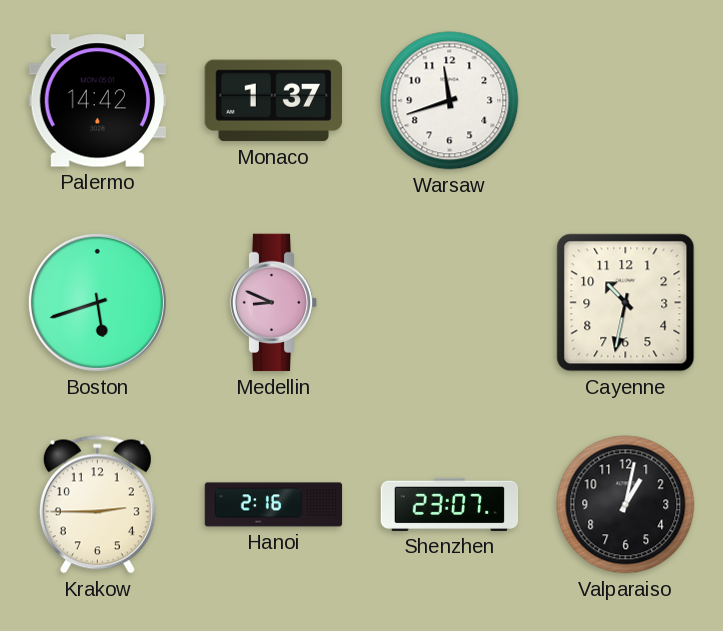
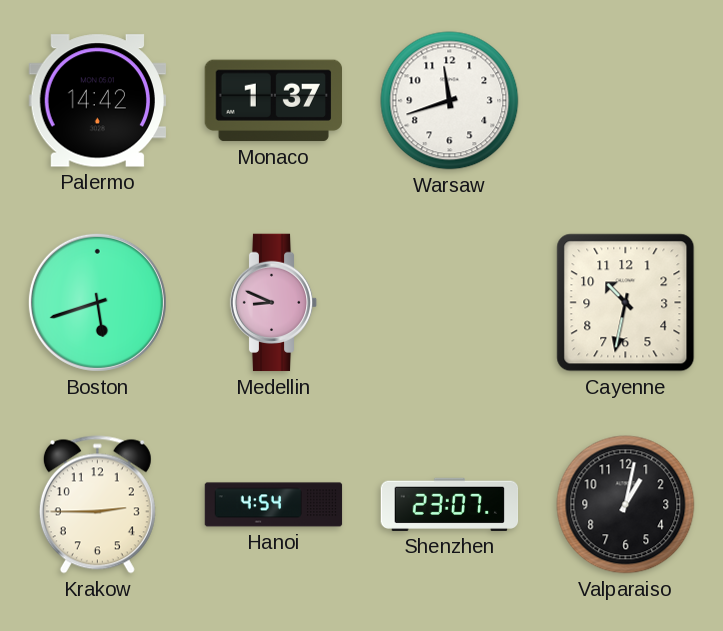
Hanoi: 2:16 -> 4:54
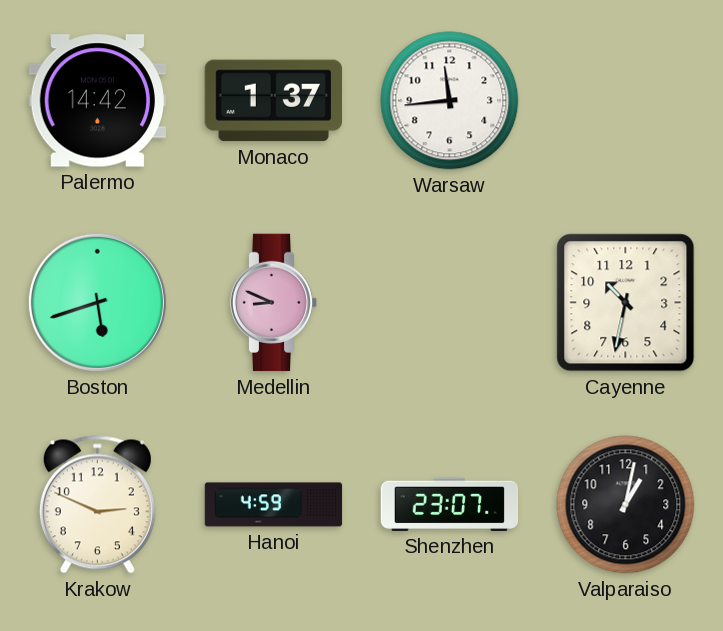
Warsaw: 11:42 -> 11:44
Krakow: 2:45 -> 2:49
Hanoi: 4:54 -> 4:59
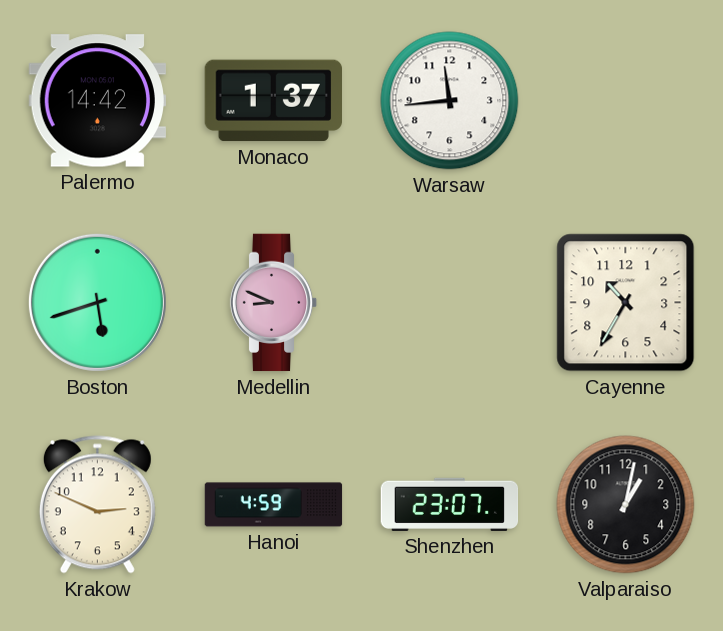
Cayenne: 10:32 -> 10:35
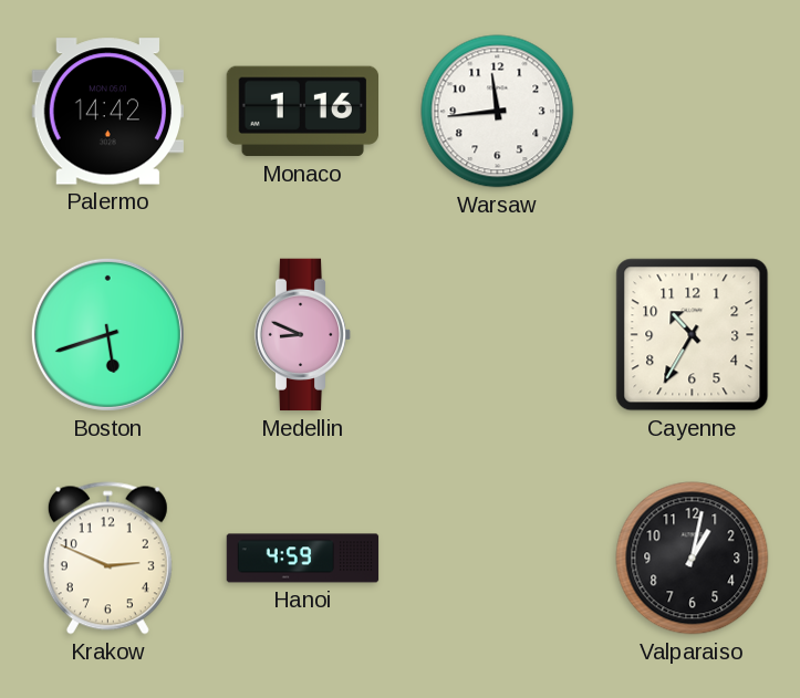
Monaco: 1:37 -> 1:16
Shenzhen: 23:07 -> none
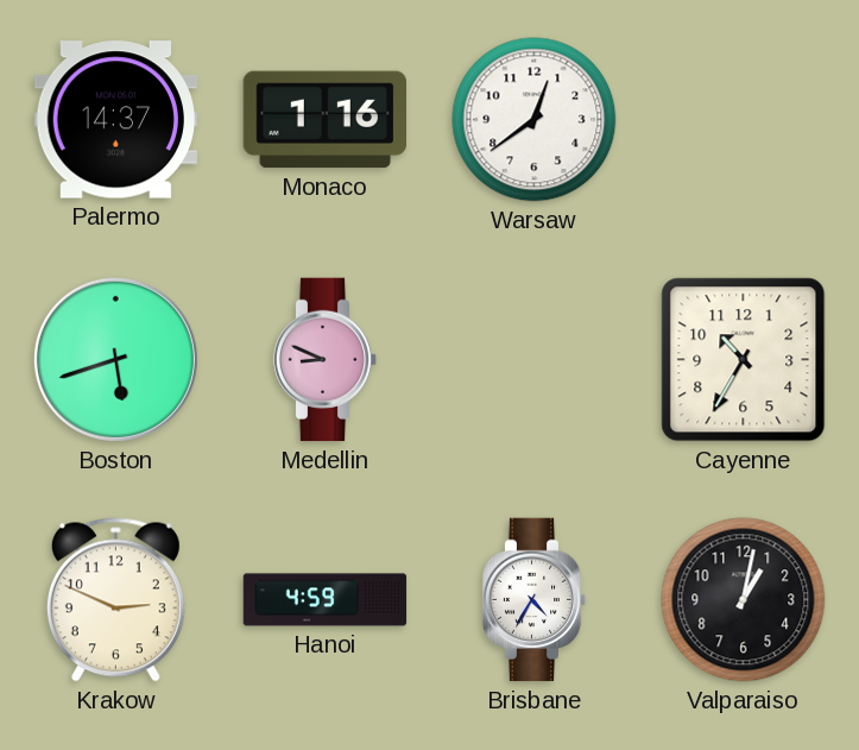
Palermo: 14:42 -> 14:37
Warsaw: 11:44 -> 12:39
Brisbane: none -> 4:35
